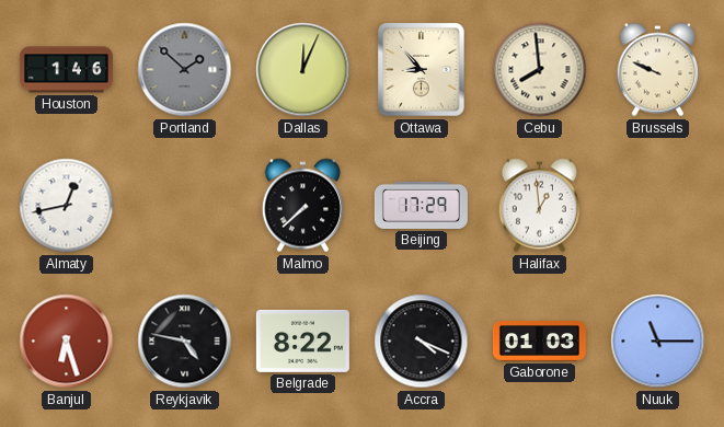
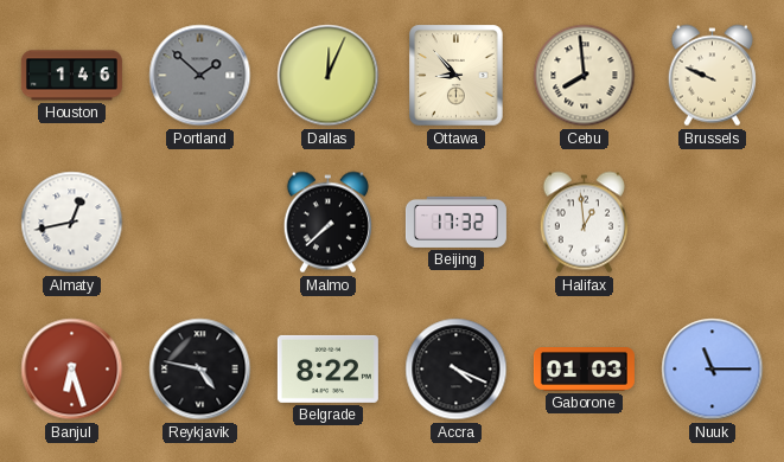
Beijing: 17:29 -> 17:32
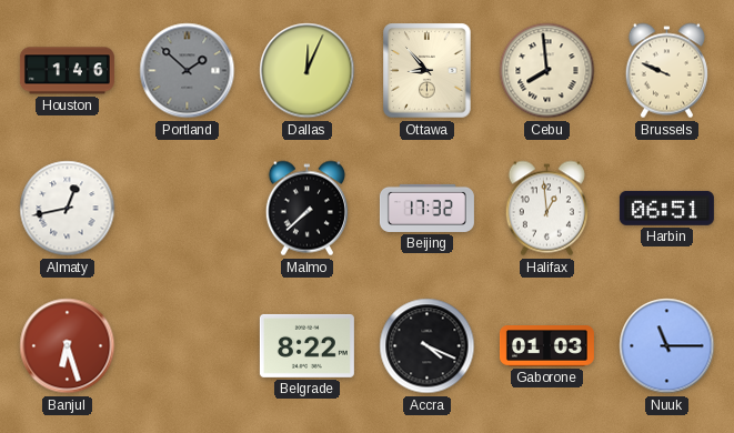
Harbin: none -> 06:51
Reykjavik: 4:47 -> none
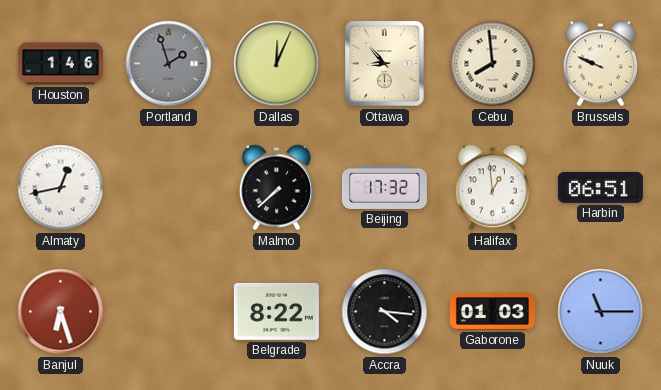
Portland: 1:52 -> 1:57
Accra: 4:19 -> 4:16
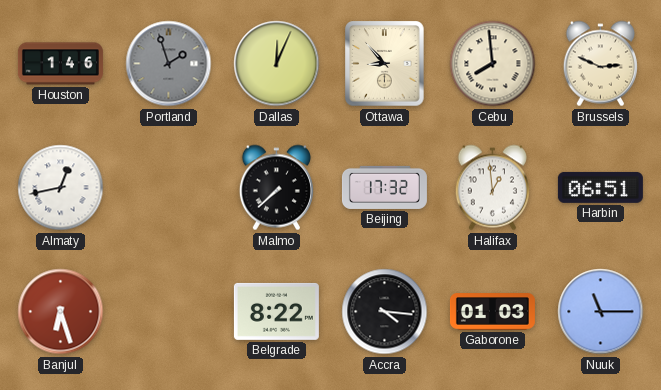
Brussels: 9:49 -> 2:49
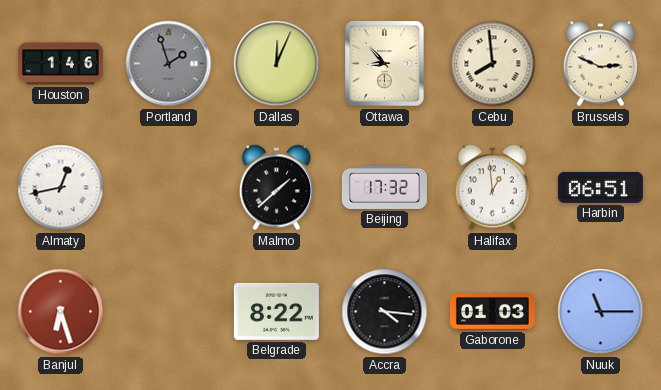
Malmo: 7:38 -> 1:38
